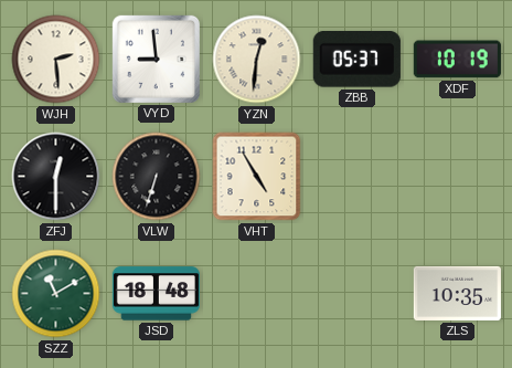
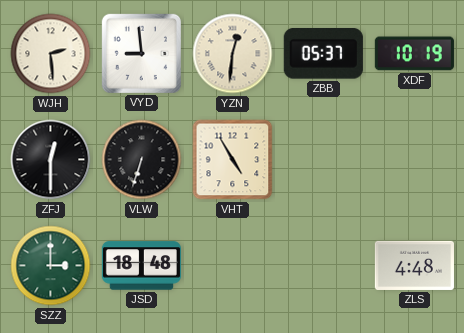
SZZ: 11:10 -> 3:00
ZLS: 10:35 -> 4:48
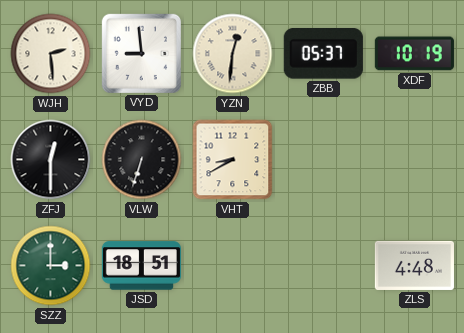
VHT: 4:55 -> 8:40
JSD: 18:48 -> 18:51
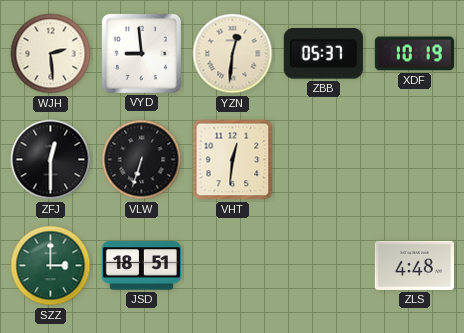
VHT: 8:40 -> 12:31
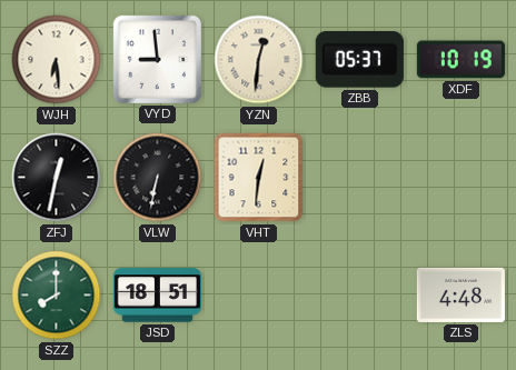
WJH: 2:29 -> 6:29
ZFJ: 12:30 -> 12:32
VLW: 6:33 -> 6:32
SZZ: 3:00 -> 8:00
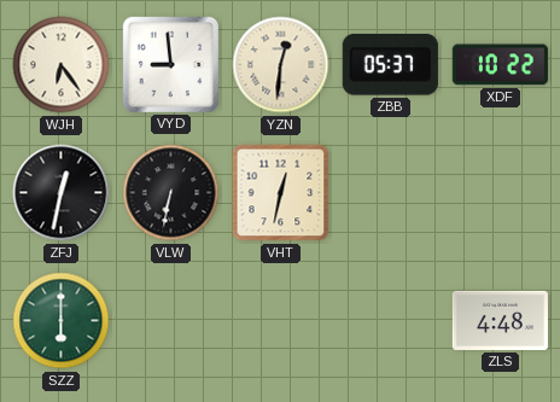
WJH: 6:29 -> 6:24
XDF: 10:19 -> 10:22
VHT: 12:31 -> 12:32
SZZ: 8:00 -> 6:00
JSD: 18:51 -> none
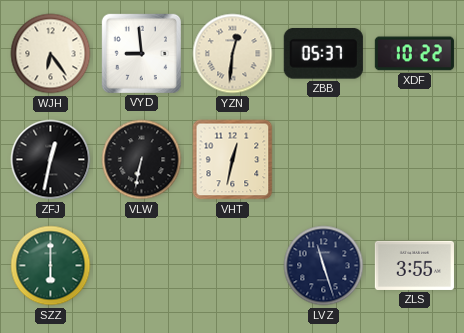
LVZ: none -> 11:27
ZLS: 4:48 -> 3:55
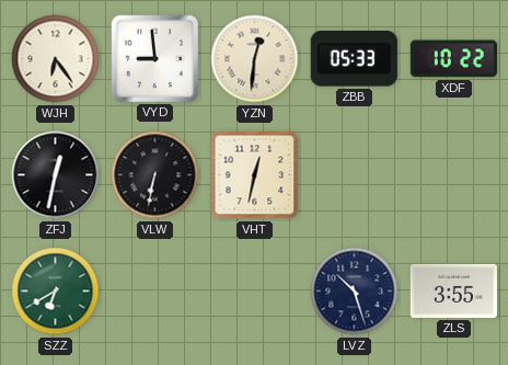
ZBB: 05:37 -> 05:33
SZZ: 6:00 -> 6:40
LVZ: 11:27 -> 10:27
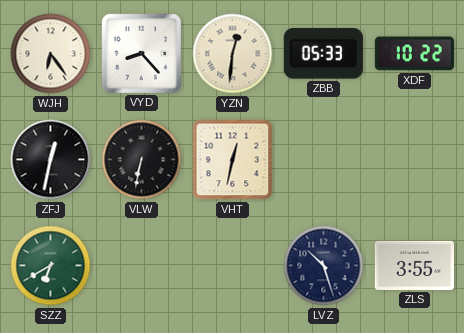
VYD: 8:59 -> 8:23
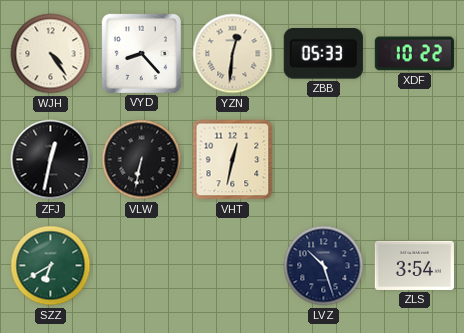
WJH: 6:24 -> 4:24
ZLS: 3:55 -> 3:54
